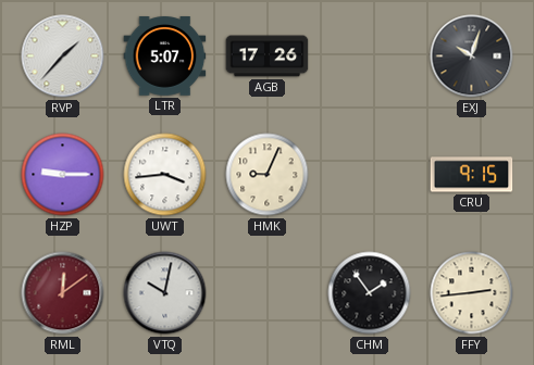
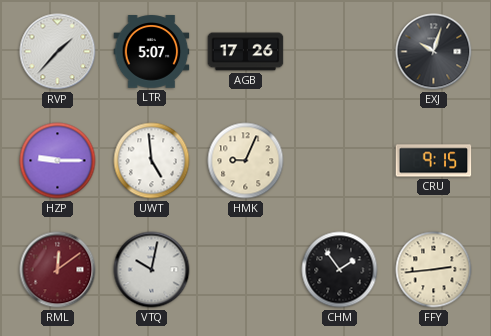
UWT: 3:44 -> 4:59
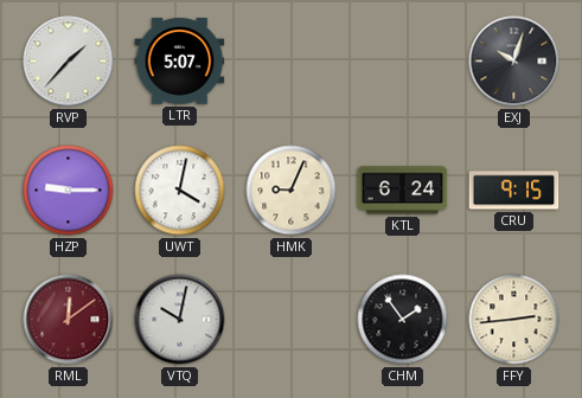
AGB: 17:26 -> none
UWT: 4:59 -> 4:02
KTL: none -> 6:24
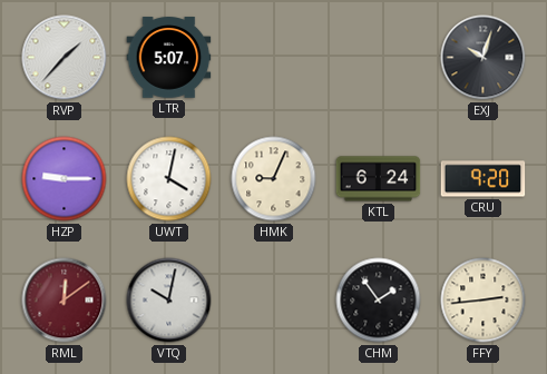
CRU: 9:15 -> 9:20
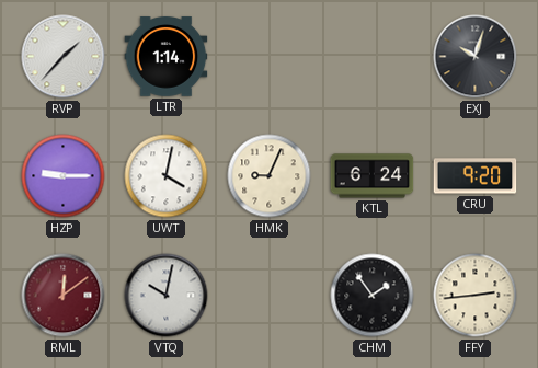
LTR: 5:07 -> 1:14
